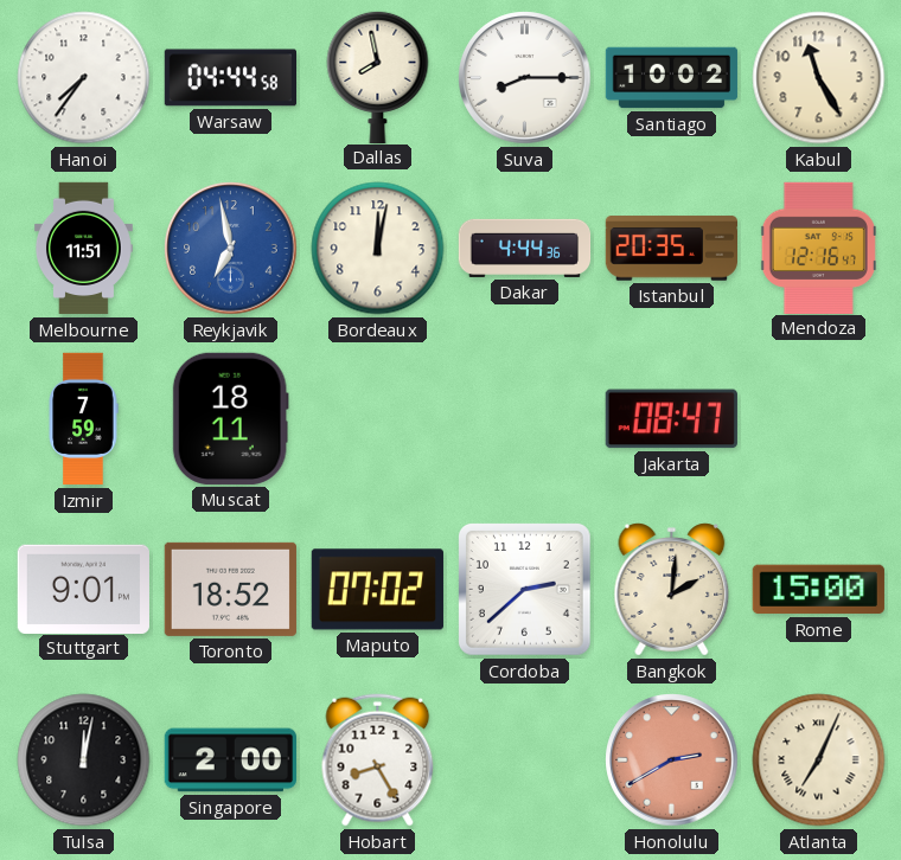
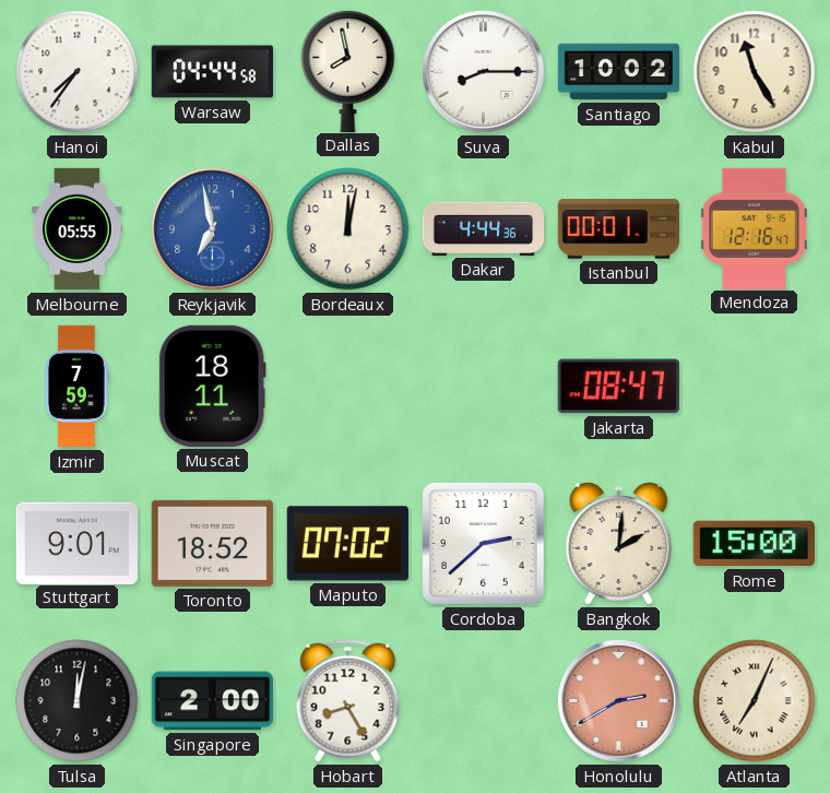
Melbourne: 11:51 -> 05:55
Istanbul: 20:35 -> 00:01
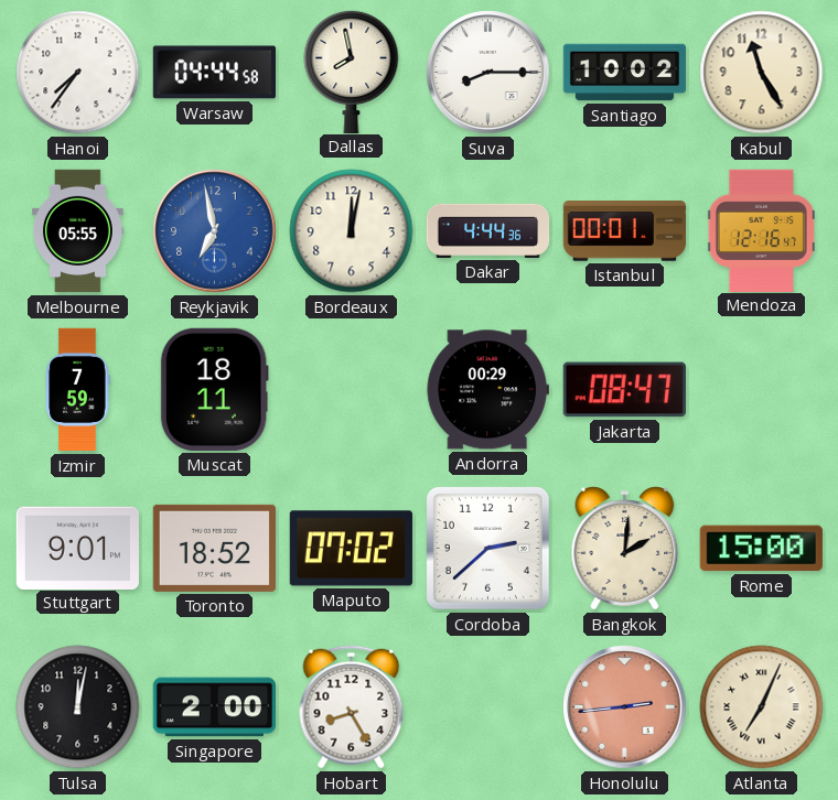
Andorra: none -> 00:29
Honolulu: 2:40 -> 2:44
